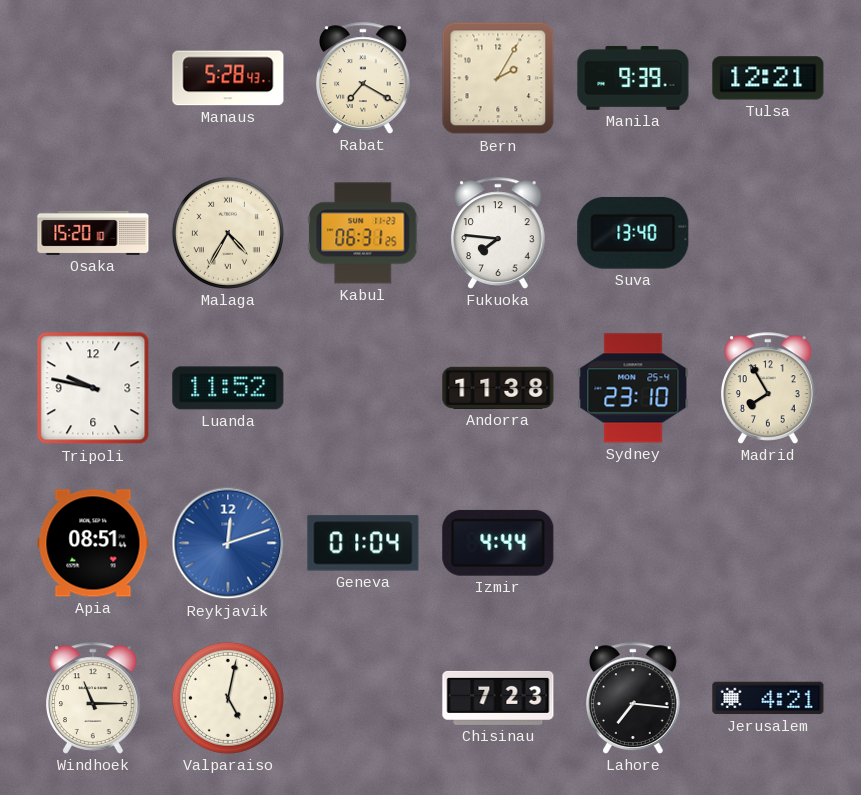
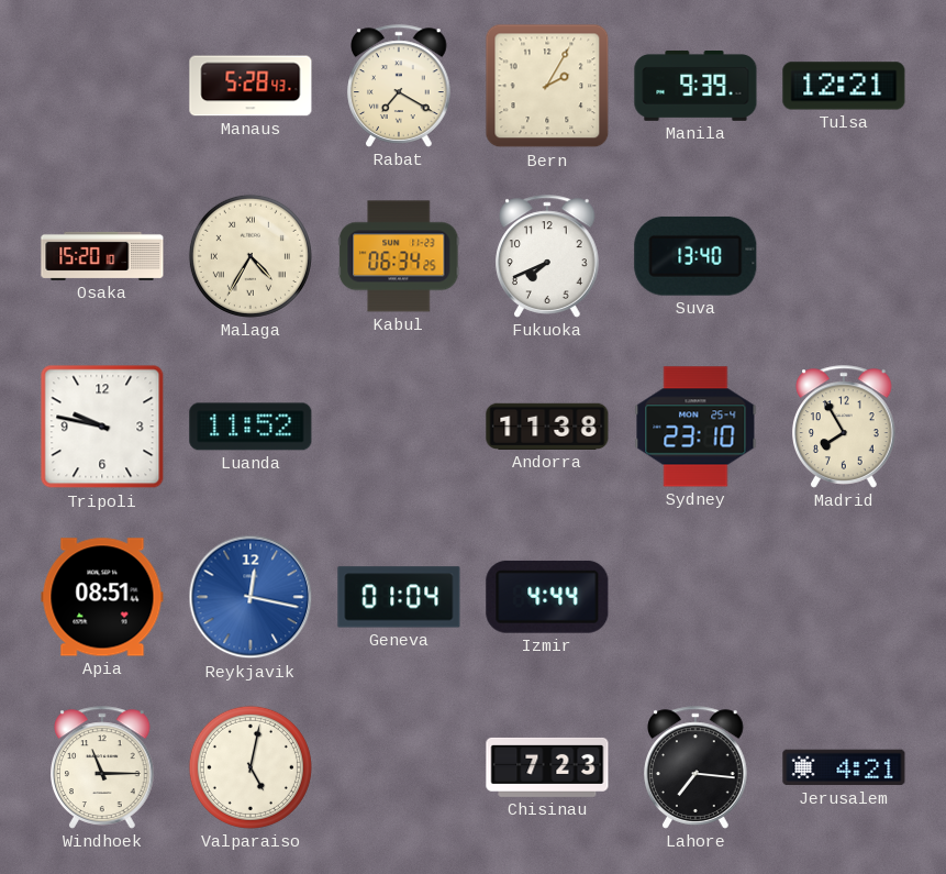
Kabul: 06:31 -> 06:34
Fukuoka: 7:46 -> 7:41
Reykjavik: 12:12 -> 12:17
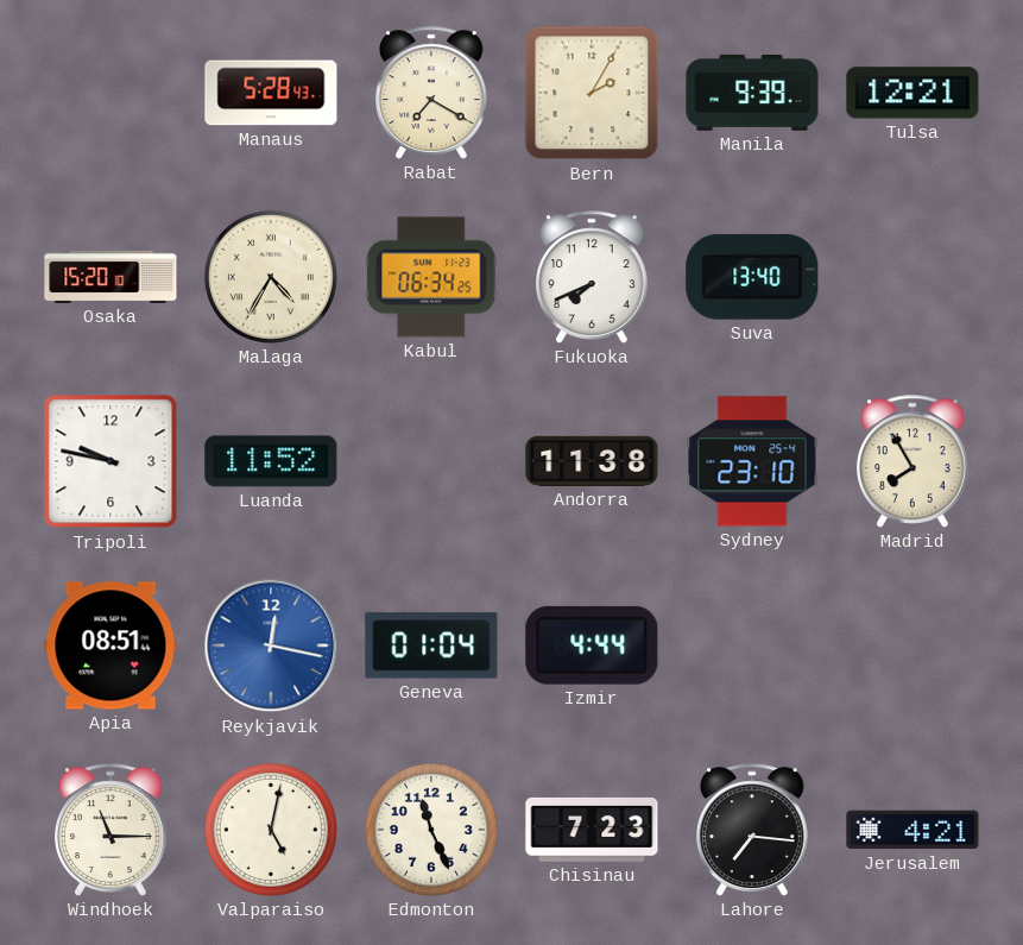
Edmonton: none -> 11:26
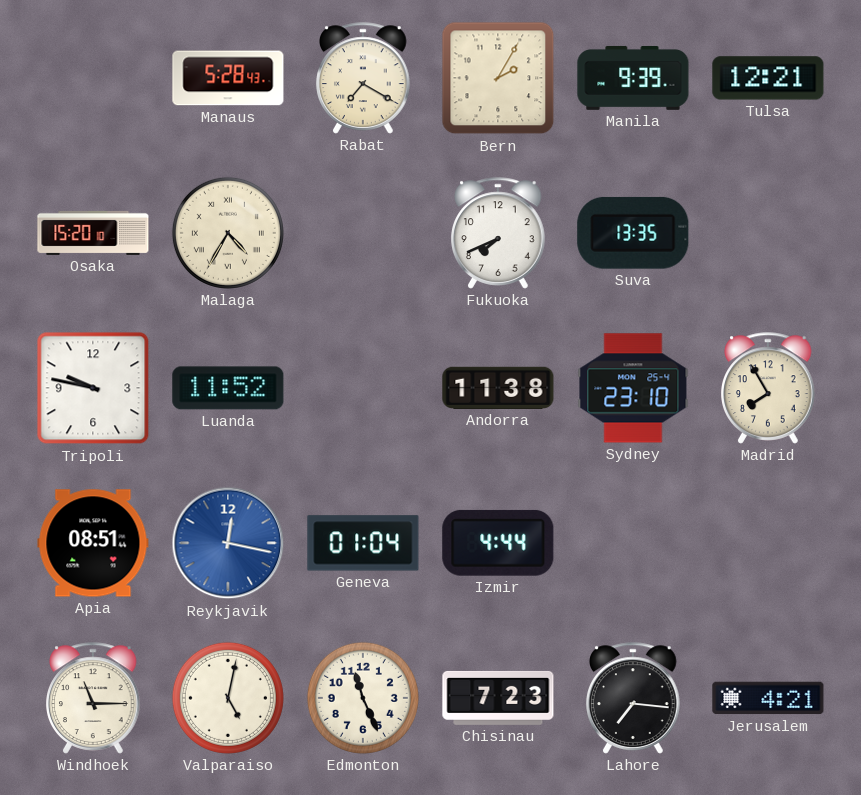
Kabul: 06:34 -> none
Suva: 13:40 -> 13:35
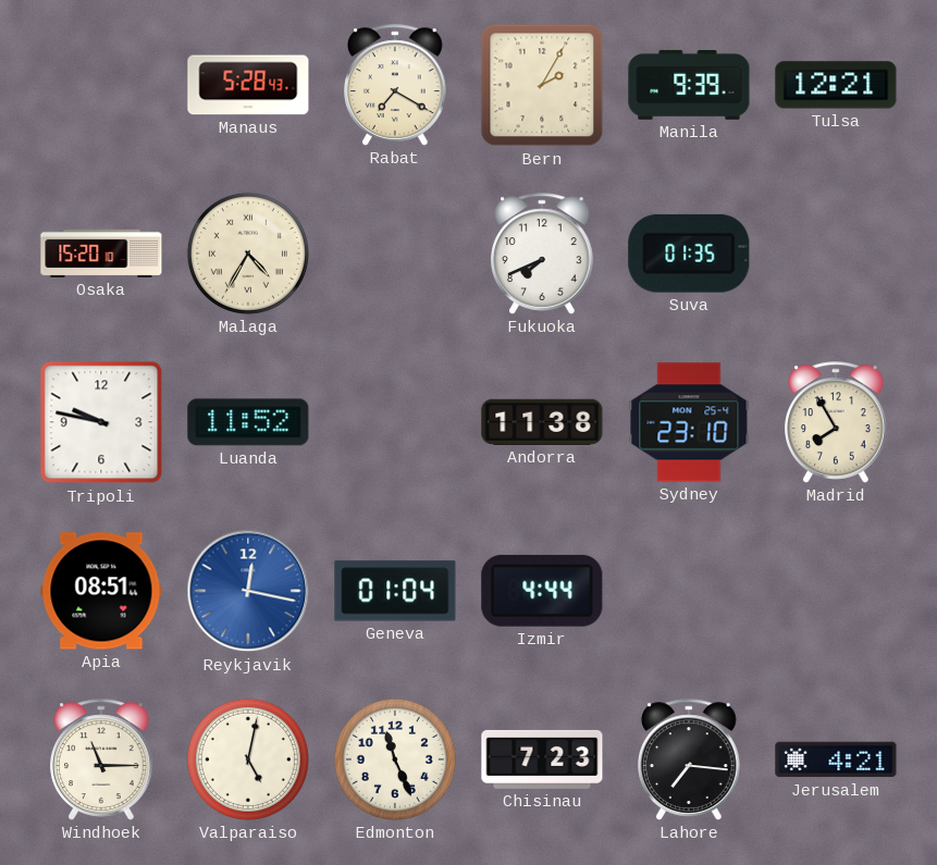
Suva: 13:35 -> 01:35
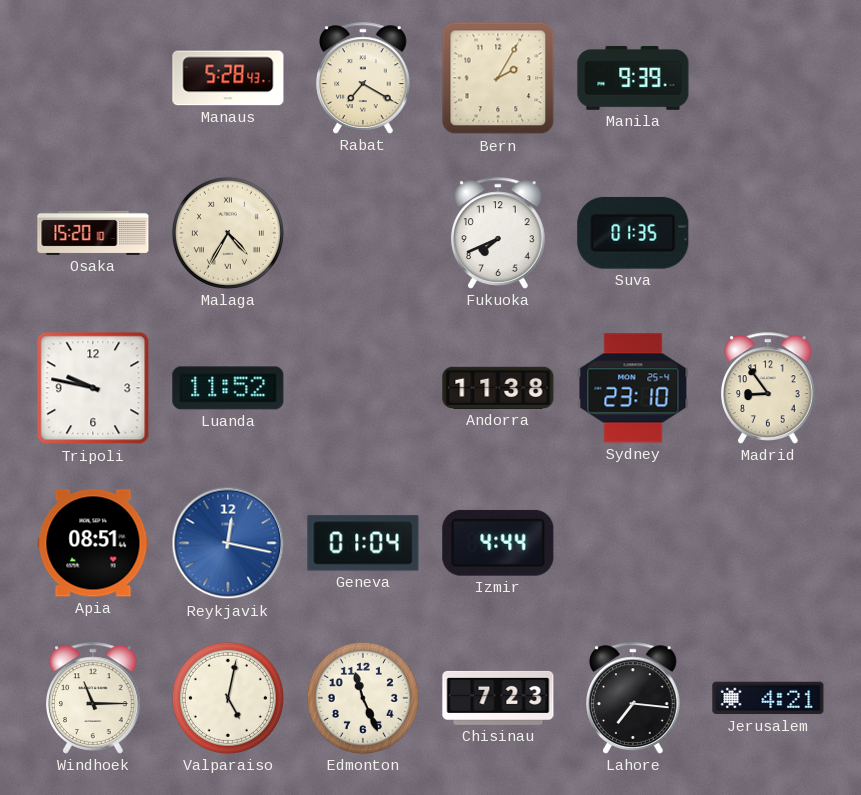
Tulsa: 12:21 -> none
Madrid: 7:55 -> 8:54
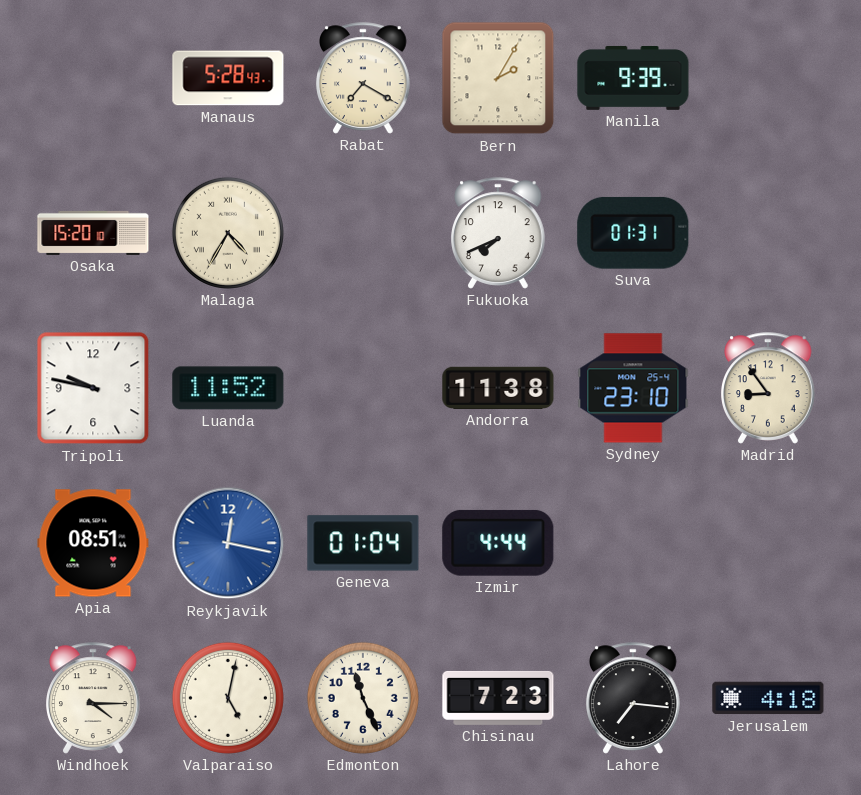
Suva: 01:35 -> 01:31
Windhoek: 11:15 -> 4:15
Jerusalem: 4:21 -> 4:18
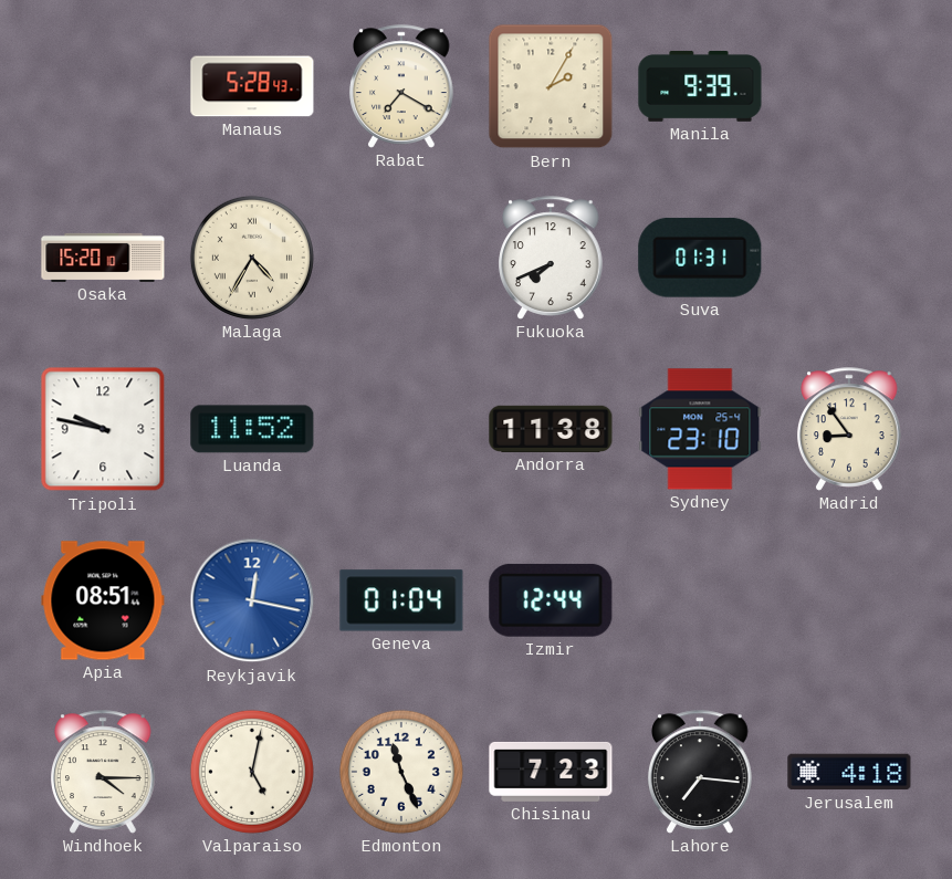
Izmir: 4:44 -> 12:44
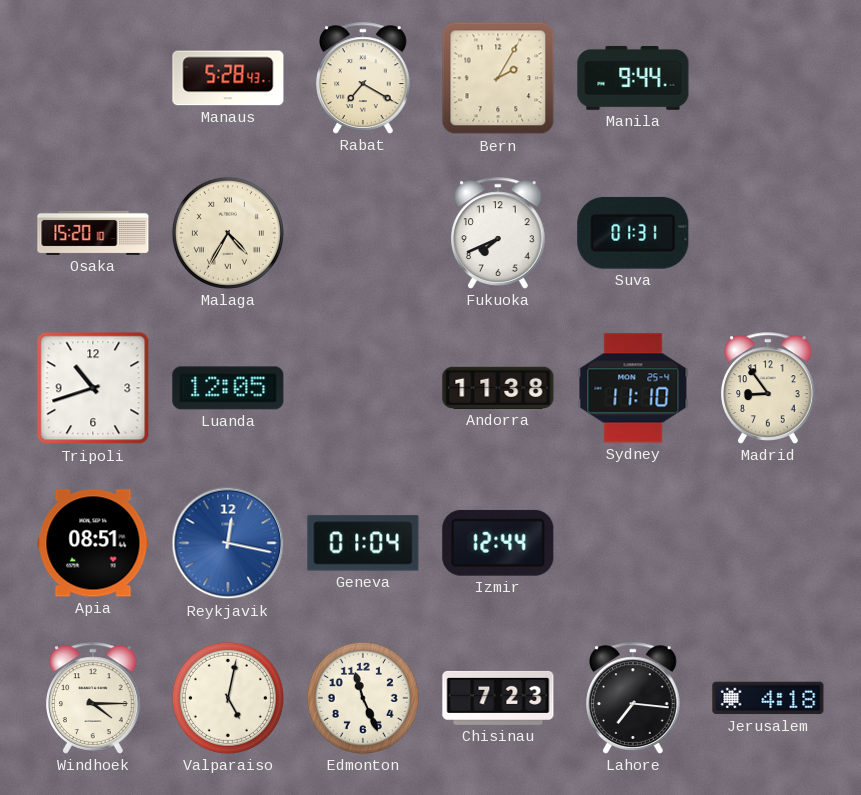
Manila: 9:39 -> 9:44
Tripoli: 9:47 -> 10:42
Luanda: 11:52 -> 12:05
Sydney: 23:10 -> 11:10
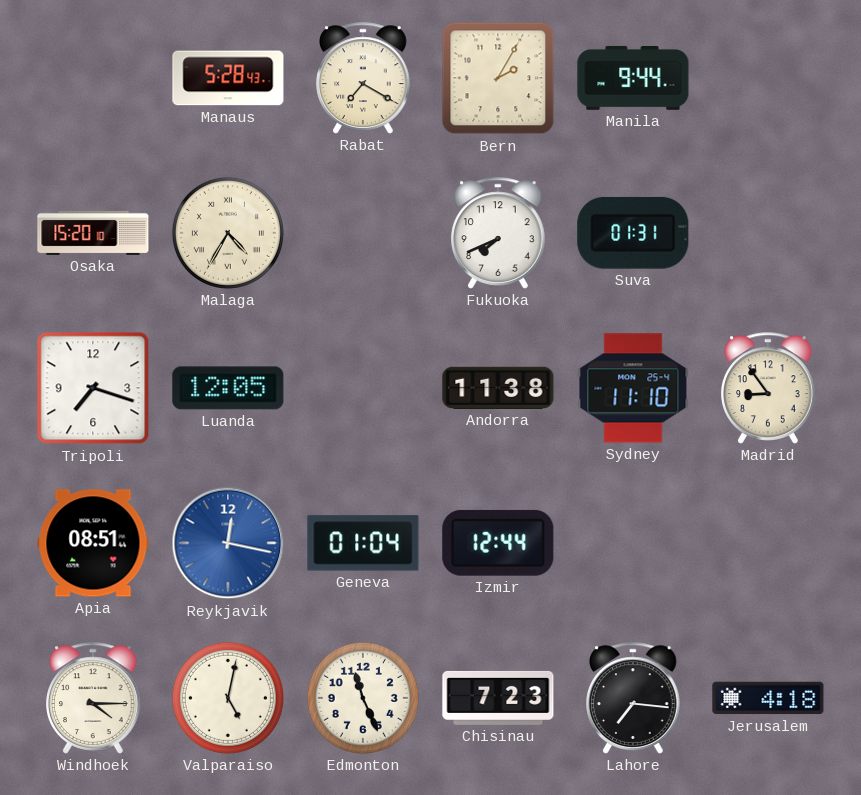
Tripoli: 10:42 -> 7:18
